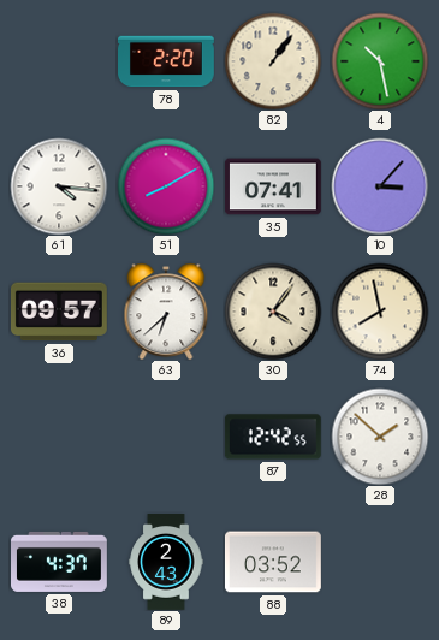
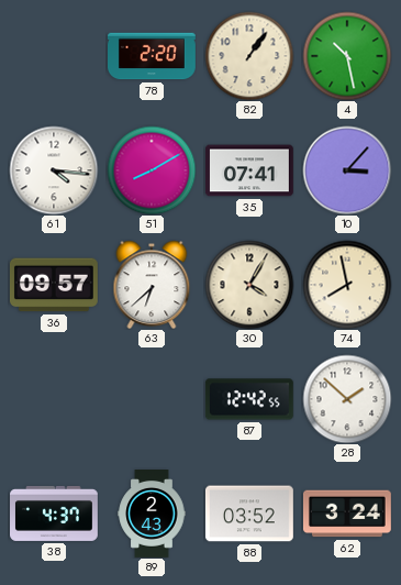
30: 4:06 -> 4:05
62: none -> 3:24
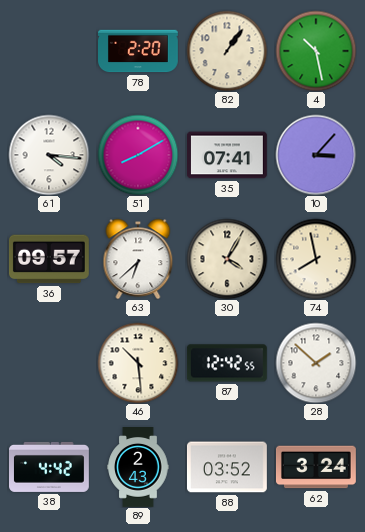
46: none -> 10:29
38: 4:37 -> 4:42
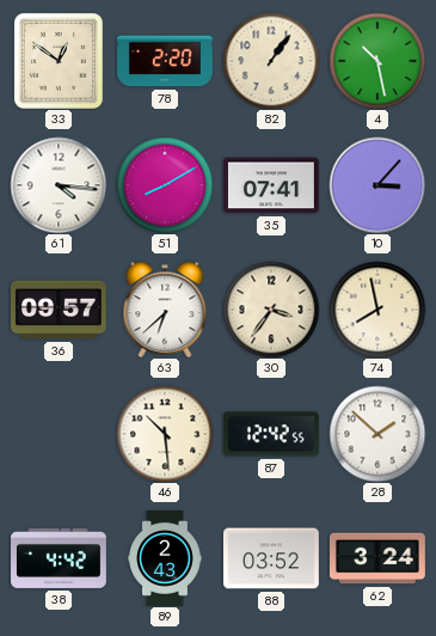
33: none -> 12:51
30: 4:05 -> 3:36
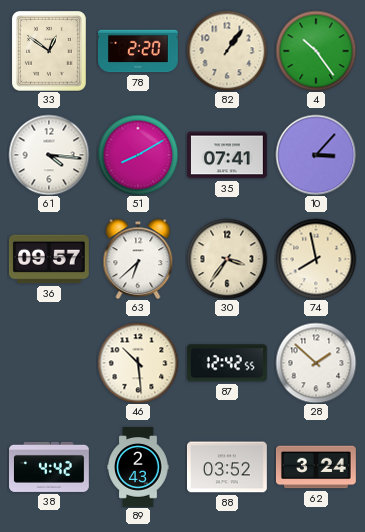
4: 10:28 -> 10:24
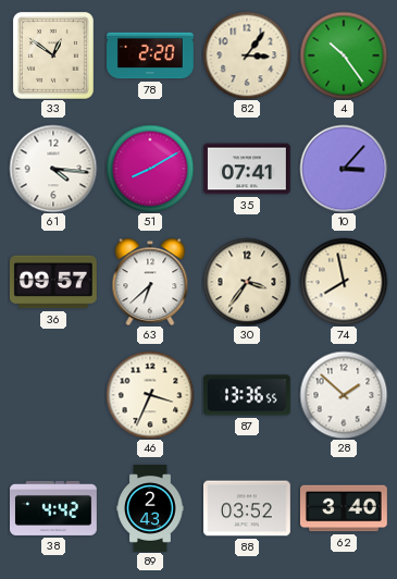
82: 1:06 -> 3:06
46: 10:29 -> 3:34
87: 12:42 -> 13:36
62: 3:24 -> 3:40
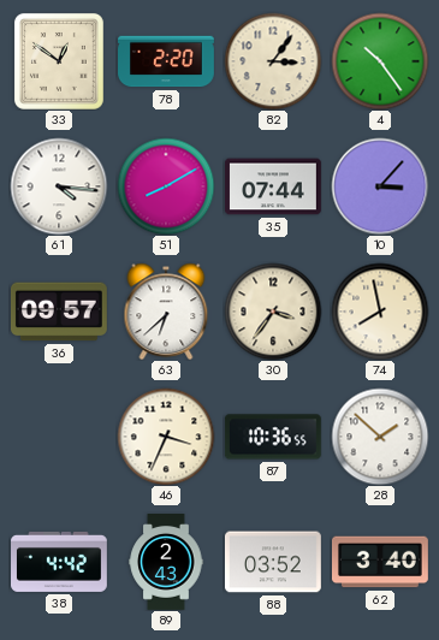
35: 07:41 -> 07:44
87: 13:36 -> 10:36
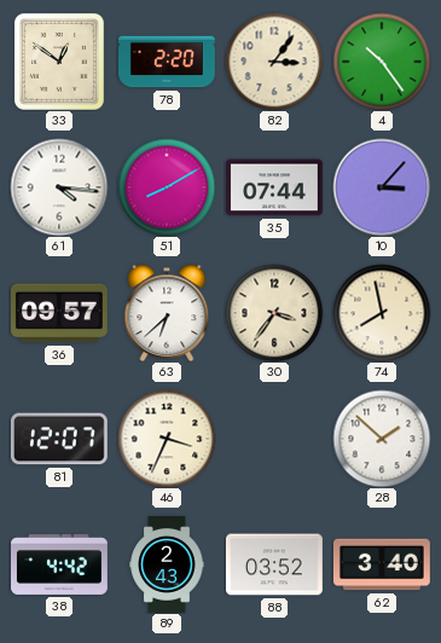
81: none -> 12:07
87: 10:36 -> none
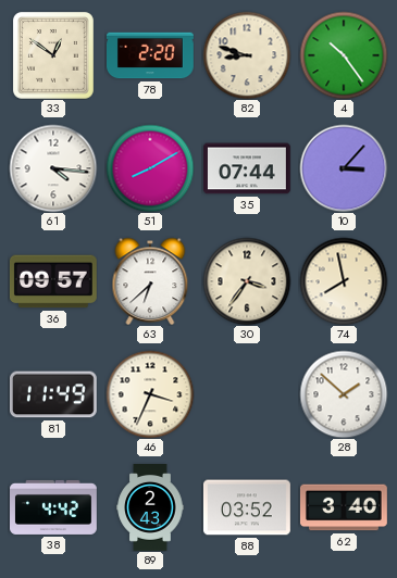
82: 3:06 -> 8:48
81: 12:07 -> 11:49
